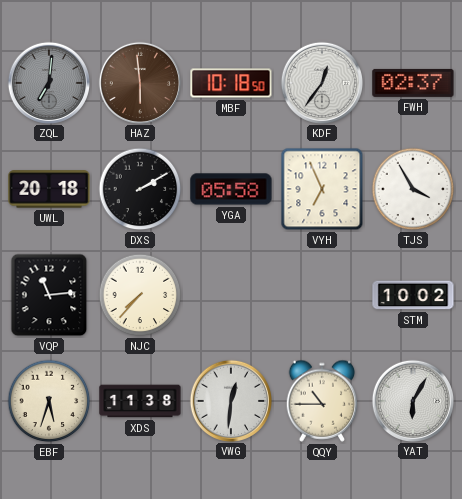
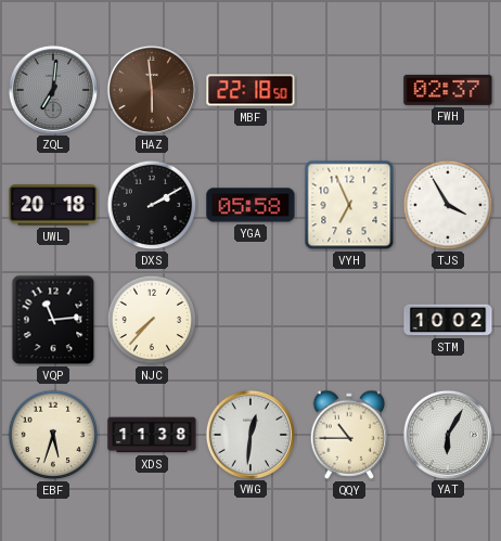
MBF: 10:18 -> 22:18
KDF: 12:36 -> none
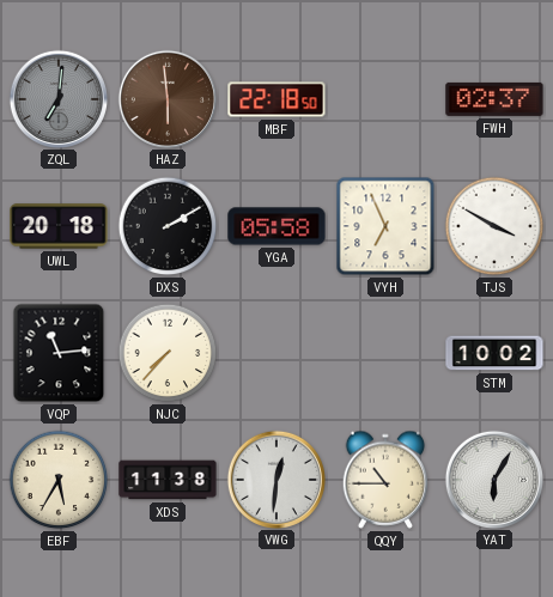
TJS: 3:55 -> 3:50
EBF: 5:33 -> 5:35
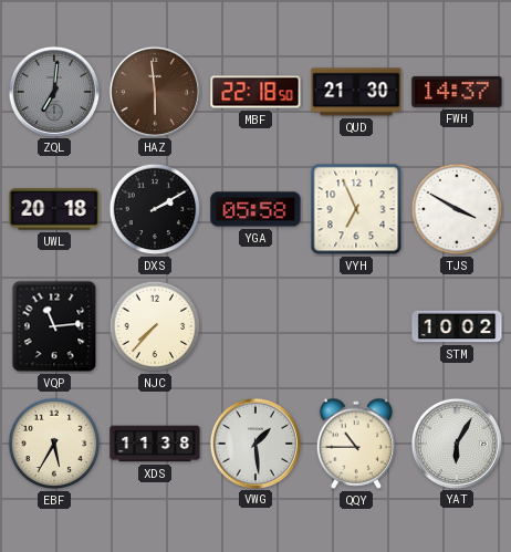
QUD: none -> 21:30
FWH: 02:37 -> 14:37
VWG: 12:31 -> 1:29
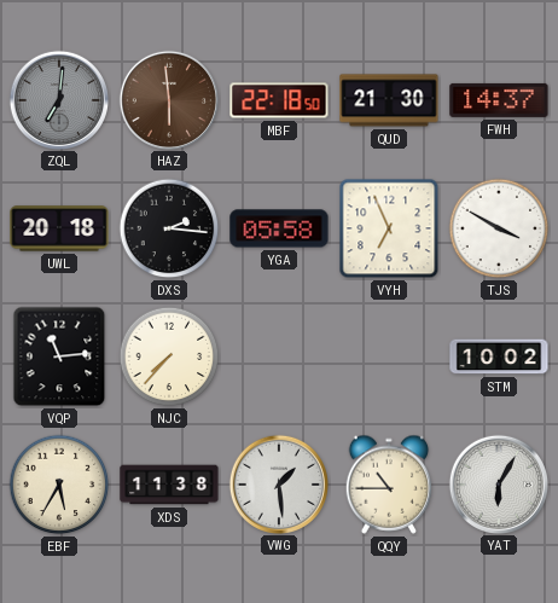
DXS: 2:10 -> 2:16
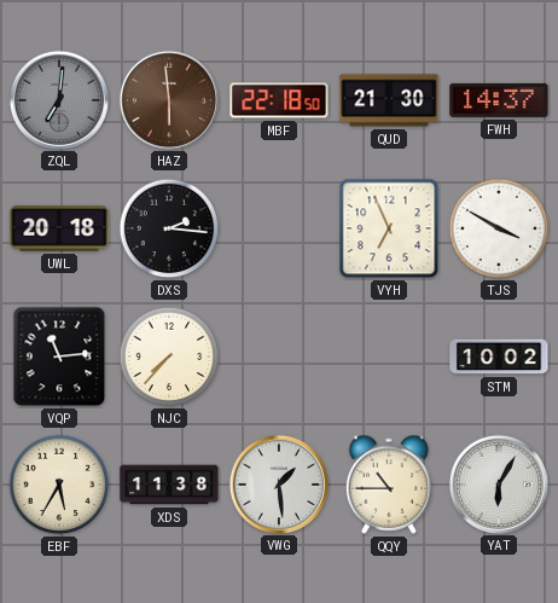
YGA: 05:58 -> none
